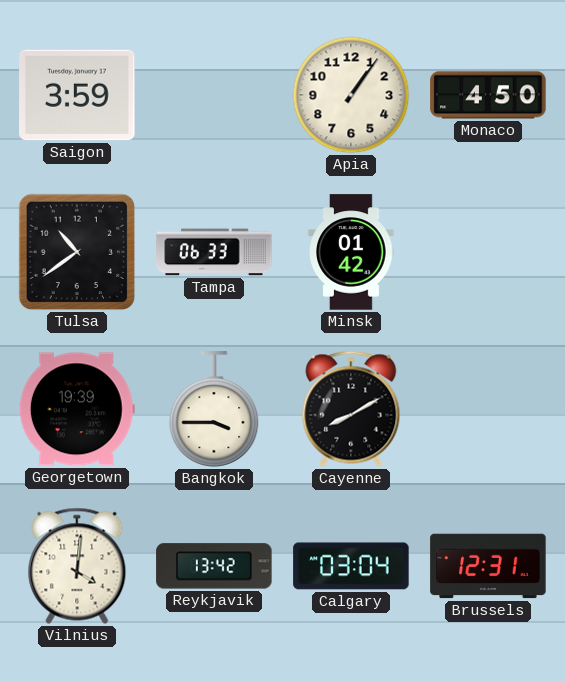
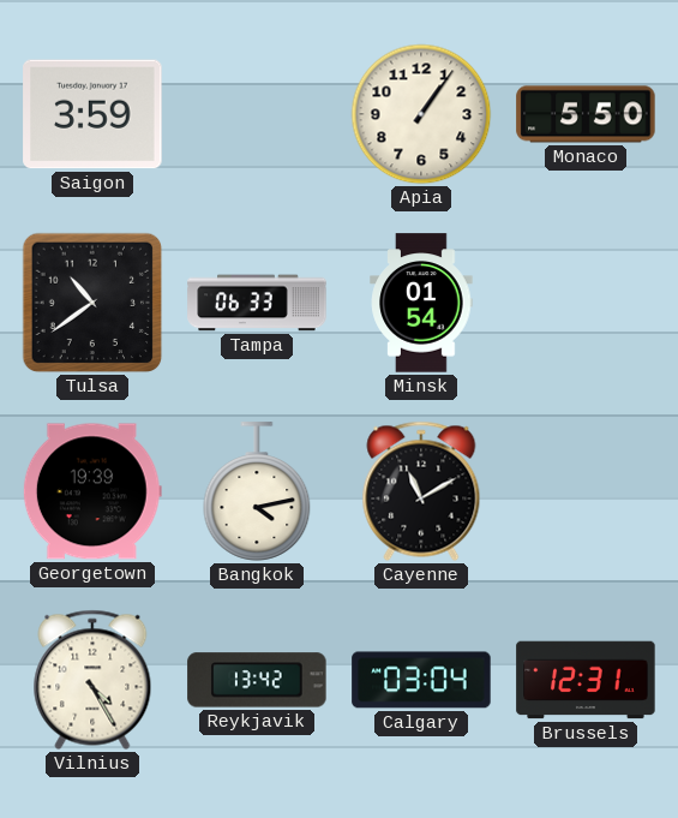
Monaco: 4:50 -> 5:50
Minsk: 01:42 -> 01:54
Bangkok: 3:45 -> 4:13
Cayenne: 8:10 -> 11:10
Vilnius: 4:01 -> 4:25
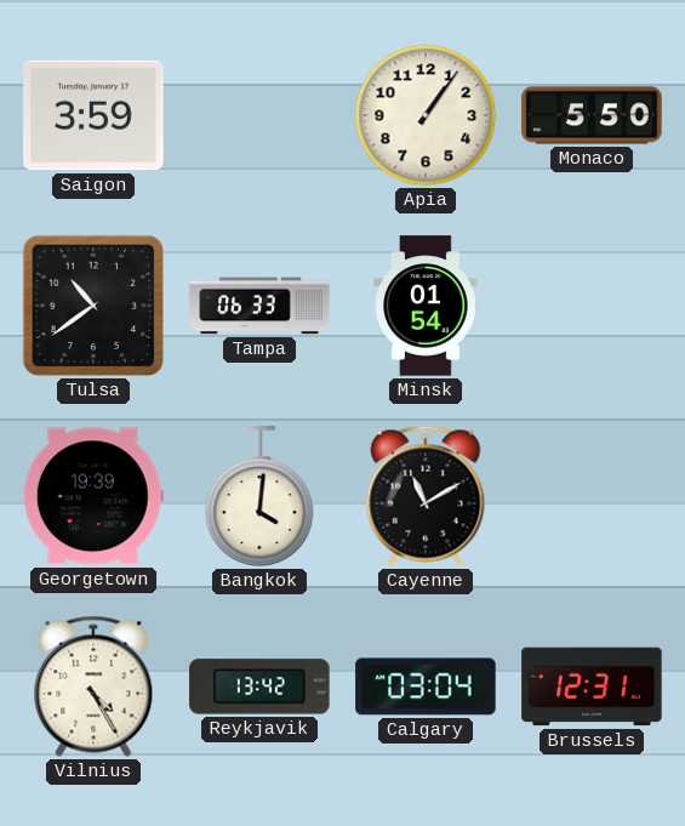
Bangkok: 4:13 -> 4:01
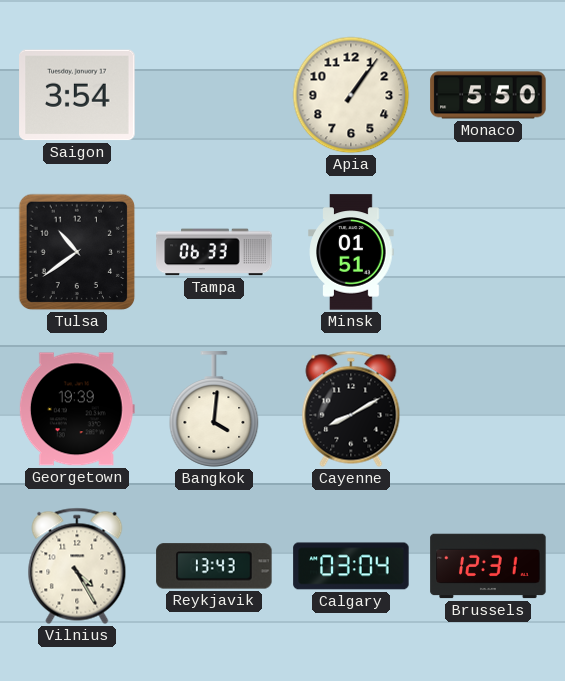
Saigon: 3:59 -> 3:54
Minsk: 01:54 -> 01:51
Cayenne: 11:10 -> 8:10
Reykjavik: 13:42 -> 13:43
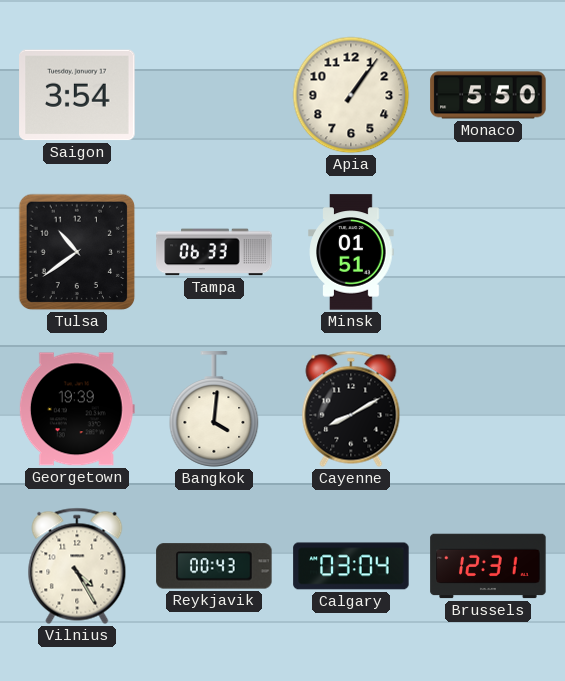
Reykjavik: 13:43 -> 00:43
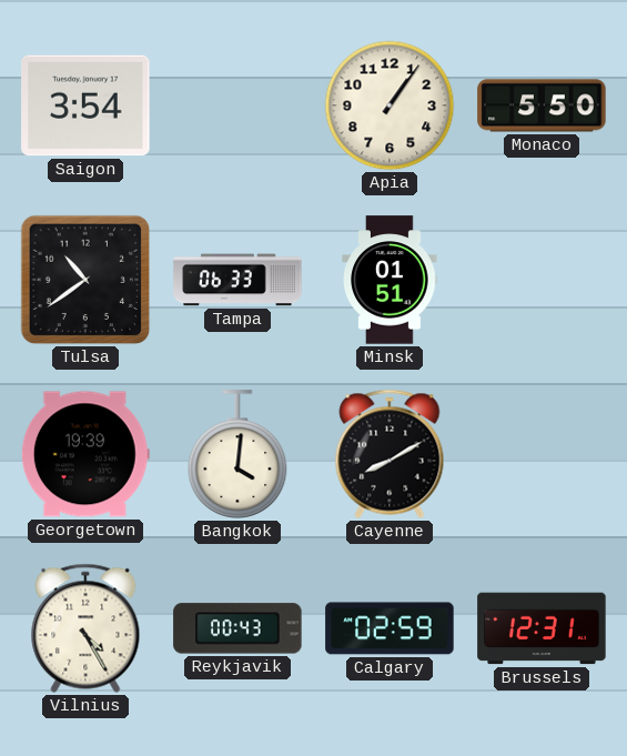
Calgary: 03:04 -> 02:59
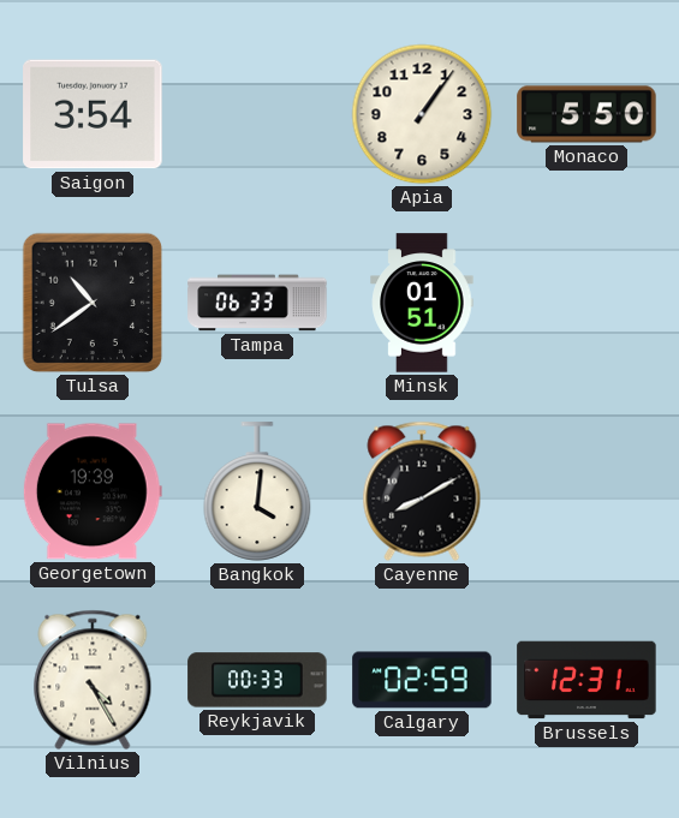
Reykjavik: 00:43 -> 00:33
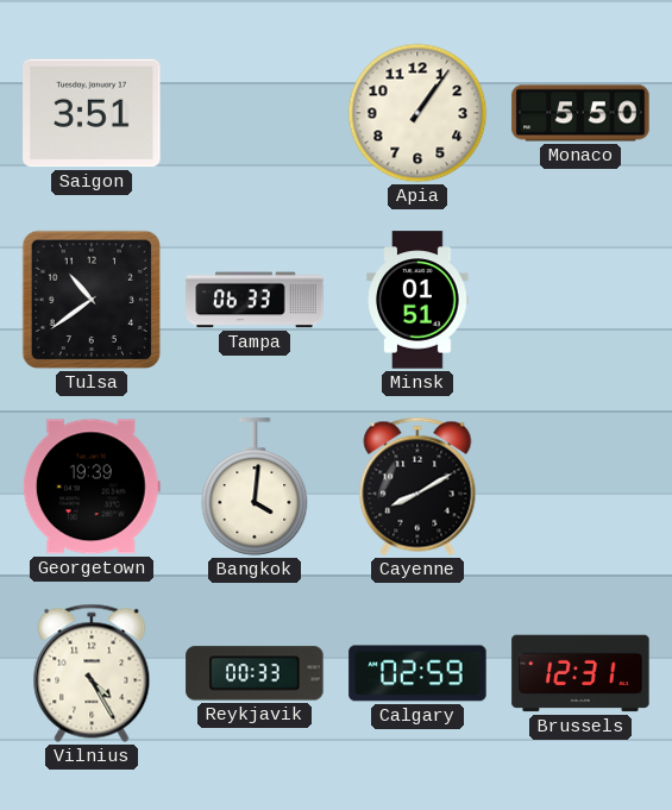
Saigon: 3:54 -> 3:51
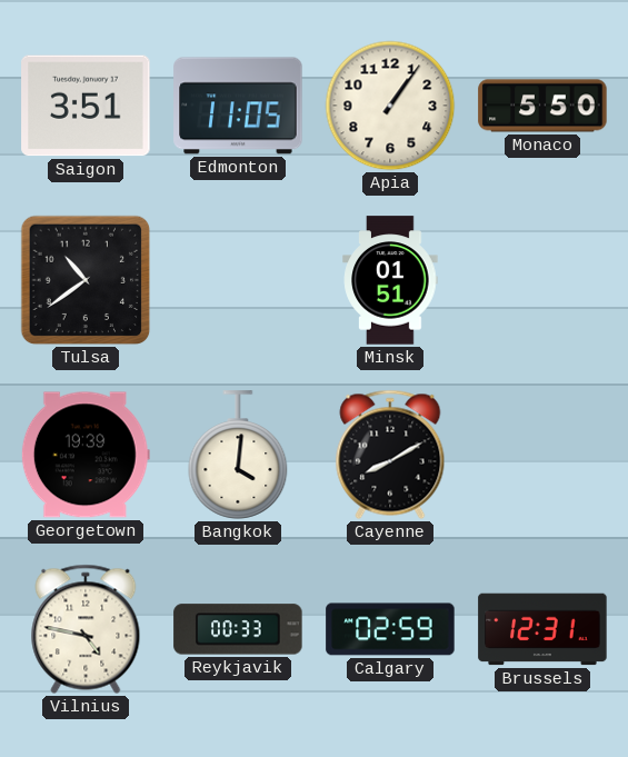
Edmonton: none -> 11:05
Tampa: 06:33 -> none
Vilnius: 4:25 -> 4:47
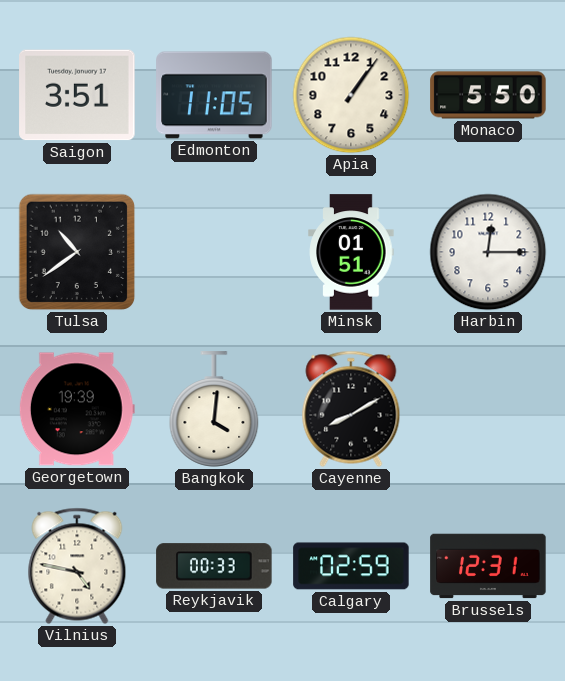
Harbin: none -> 12:15
